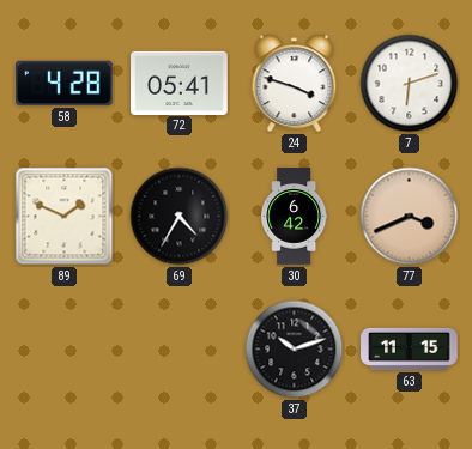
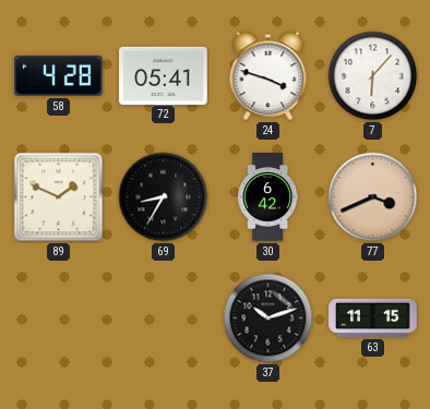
7: 6:12 -> 6:07
69: 4:35 -> 8:35
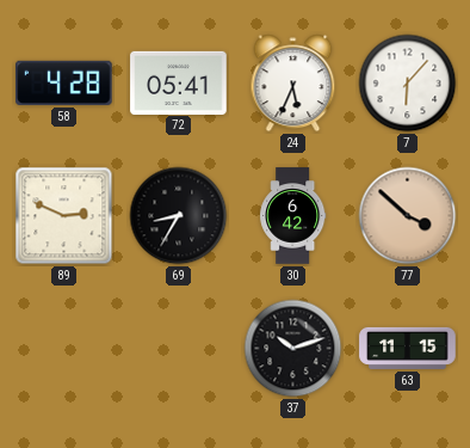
24: 3:48 -> 5:34
89: 1:49 -> 2:49
77: 3:41 -> 3:52
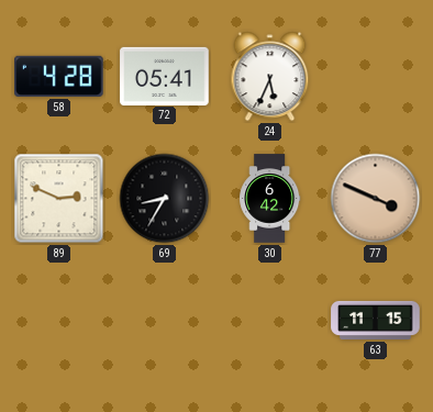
7: 6:07 -> none
77: 3:52 -> 3:49
37: 10:12 -> none
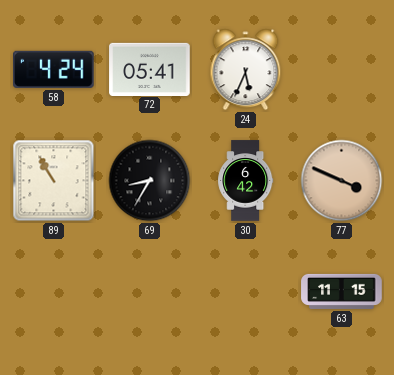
58: 4:28 -> 4:24
89: 2:49 -> 10:55
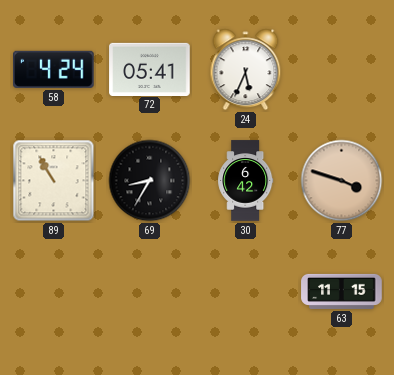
77: 3:49 -> 3:48
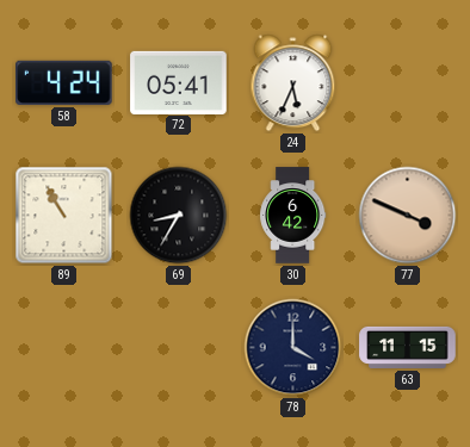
77: 3:48 -> 3:49
78: none -> 4:00
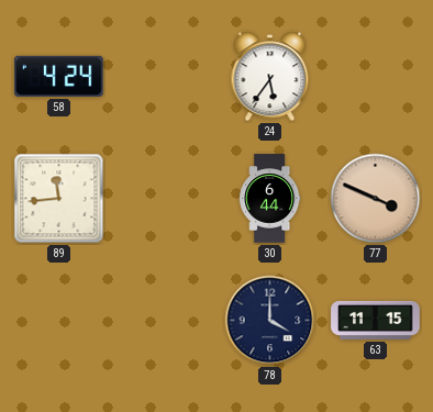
72: 05:41 -> none
24: 5:34 -> 5:36
89: 10:55 -> 11:44
69: 8:35 -> none
30: 6:42 -> 6:44
